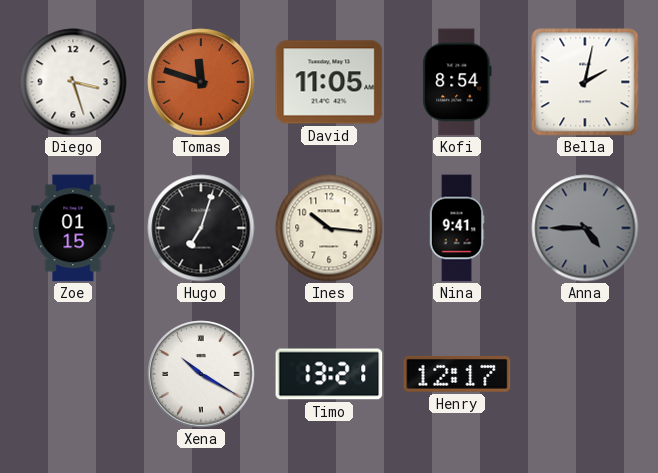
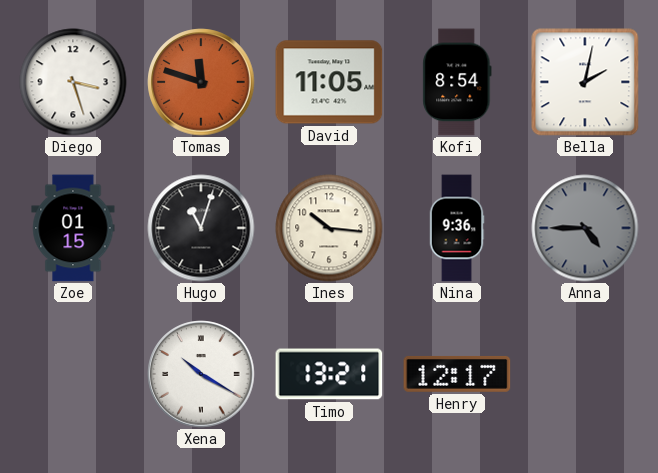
Hugo: 7:03 -> 11:03
Nina: 9:41 -> 9:36
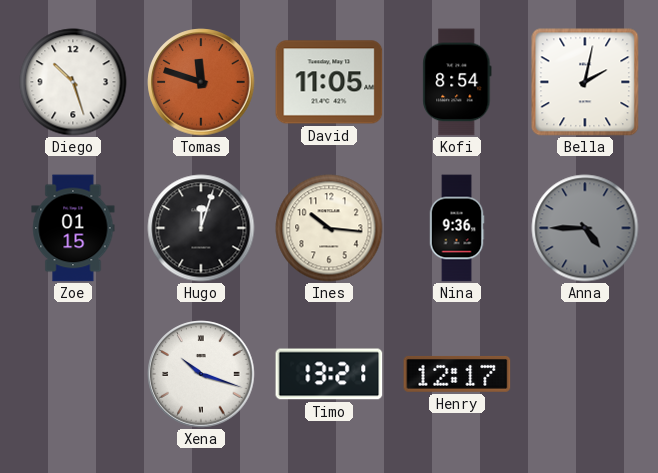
Diego: 3:27 -> 10:27
Hugo: 11:03 -> 12:03
Xena: 10:20 -> 10:18
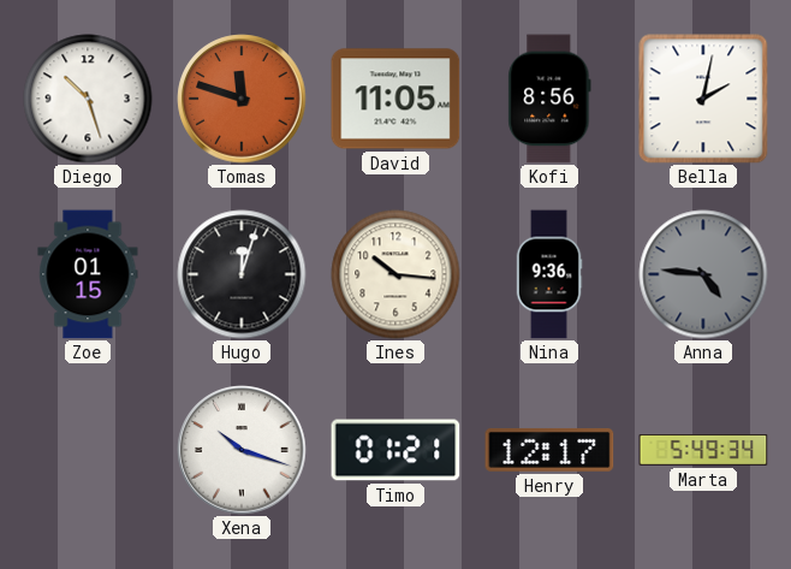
Kofi: 8:54 -> 8:56
Anna: 4:45 -> 4:46
Timo: 13:21 -> 01:21
Marta: none -> 5:49
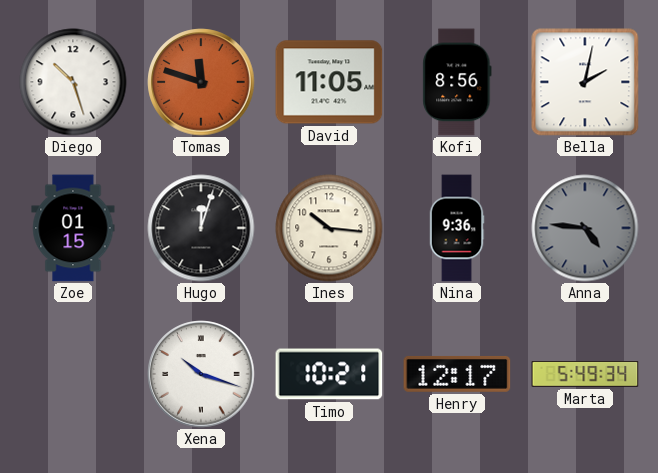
Timo: 01:21 -> 10:21
